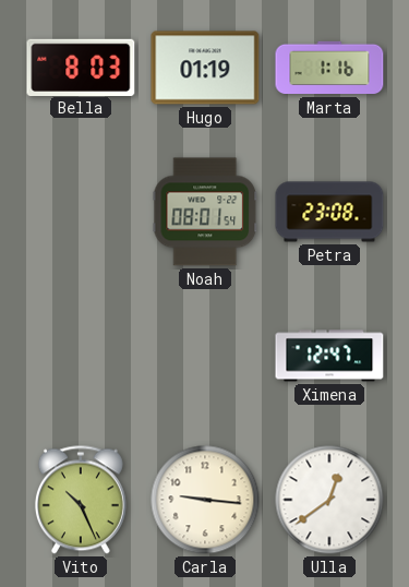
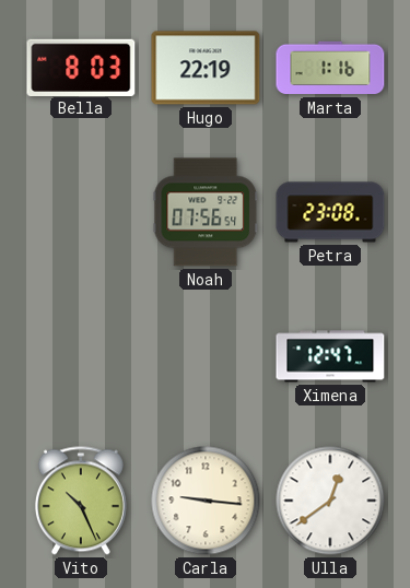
Hugo: 01:19 -> 22:19
Noah: 08:01 -> 07:56
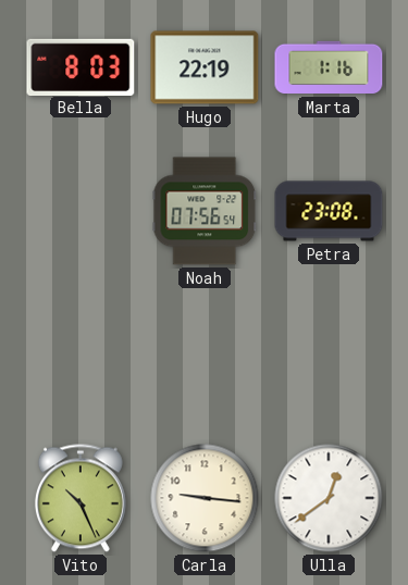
Ximena: 12:47 -> none
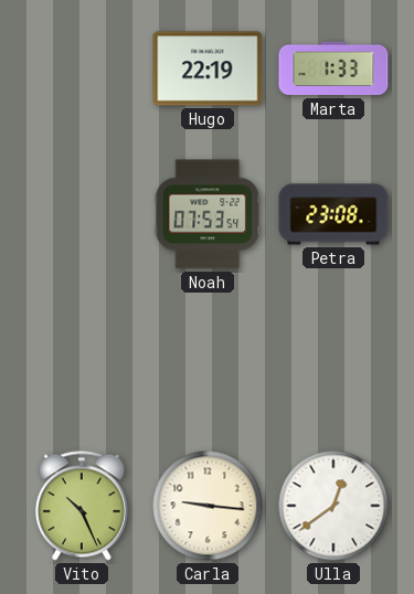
Bella: 8:03 -> none
Marta: 1:16 -> 1:33
Noah: 07:56 -> 07:53
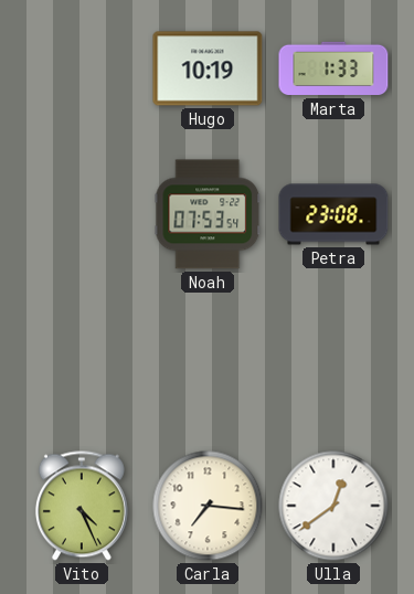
Hugo: 22:19 -> 10:19
Vito: 10:26 -> 4:26
Carla: 9:16 -> 7:16
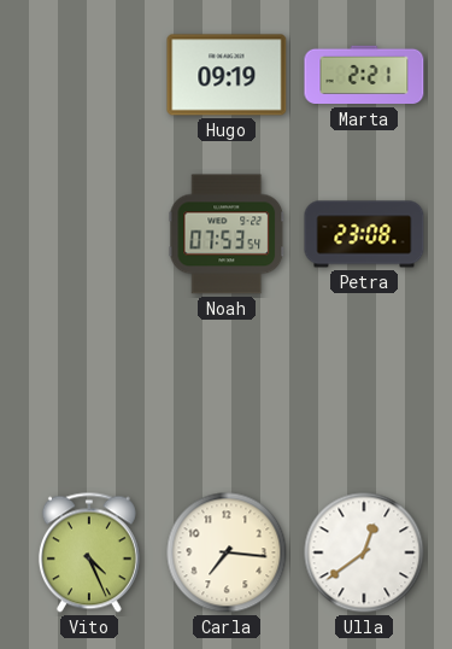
Hugo: 10:19 -> 09:19
Marta: 1:33 -> 2:21
